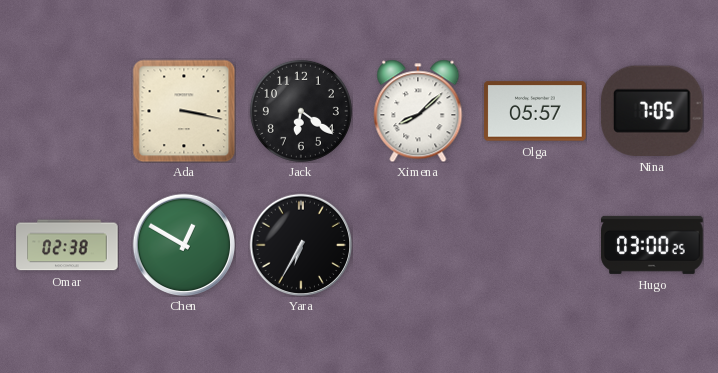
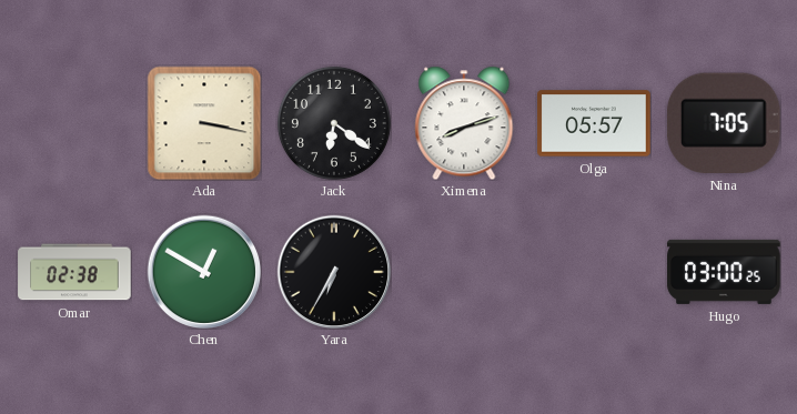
Ximena: 8:08 -> 8:12
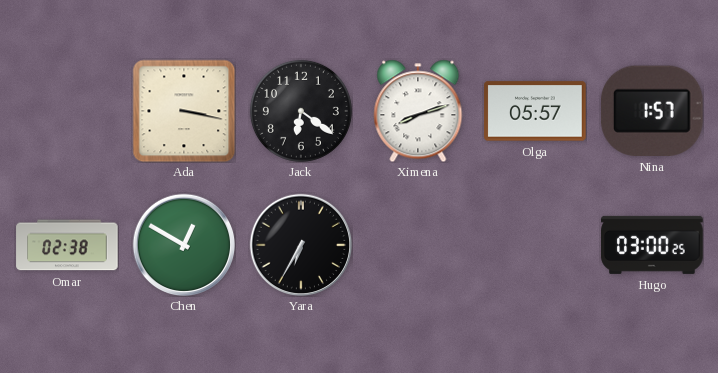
Nina: 7:05 -> 1:57
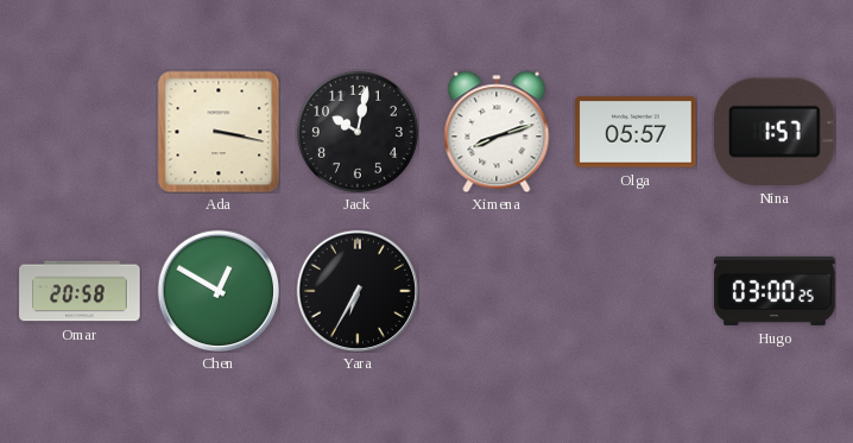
Jack: 6:21 -> 10:02
Omar: 02:38 -> 20:58
